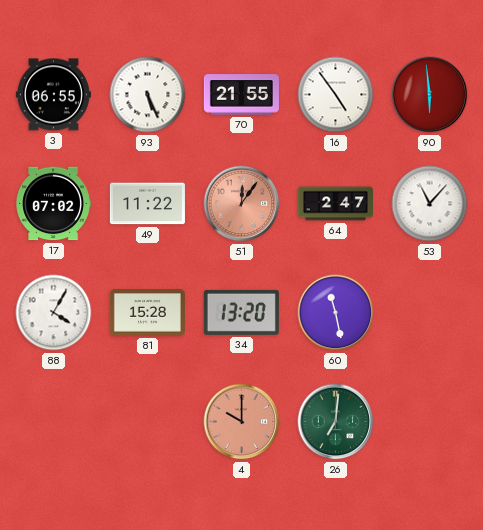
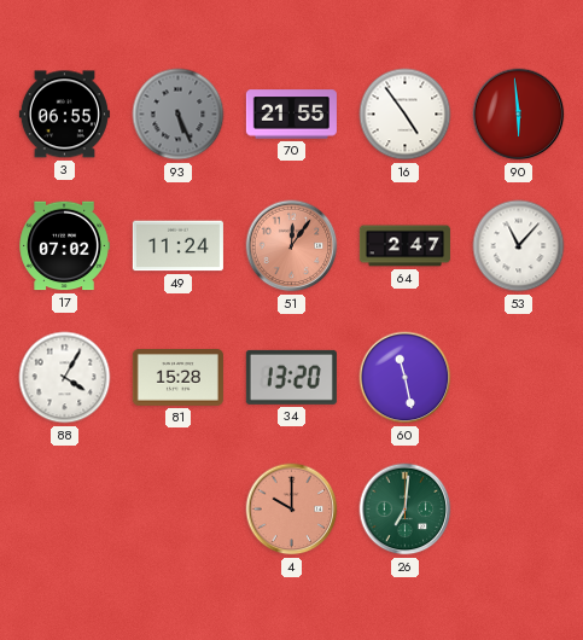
93 dial: white -> grey
49: 11:22 -> 11:24
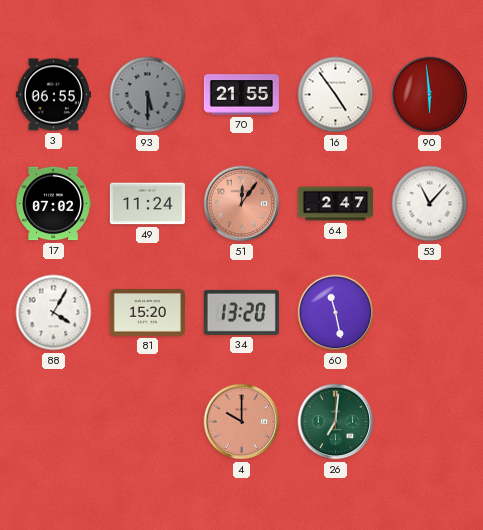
93: 5:26 -> 5:30
81: 15:28 -> 15:20
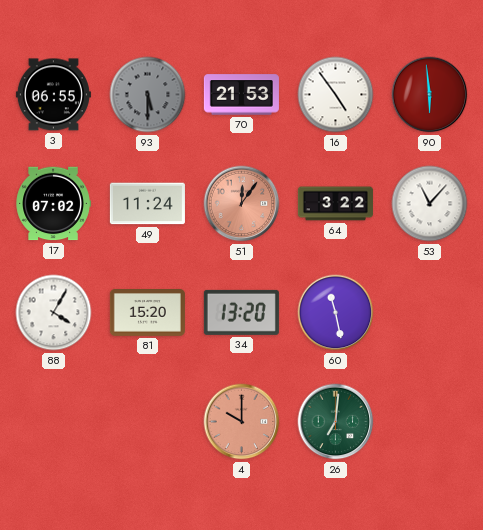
70: 21:55 -> 21:53
64: 2:47 -> 3:22
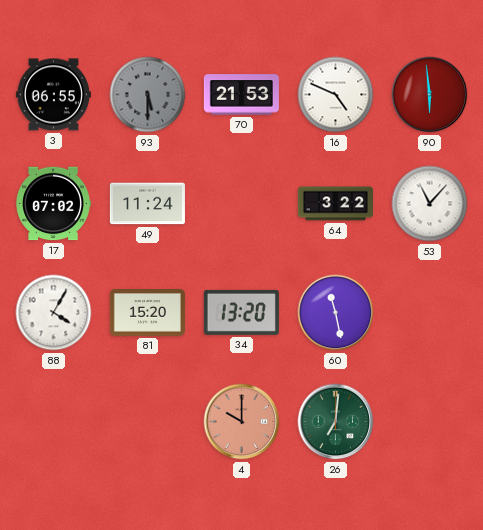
16: 4:54 -> 4:49
51: 12:06 -> none
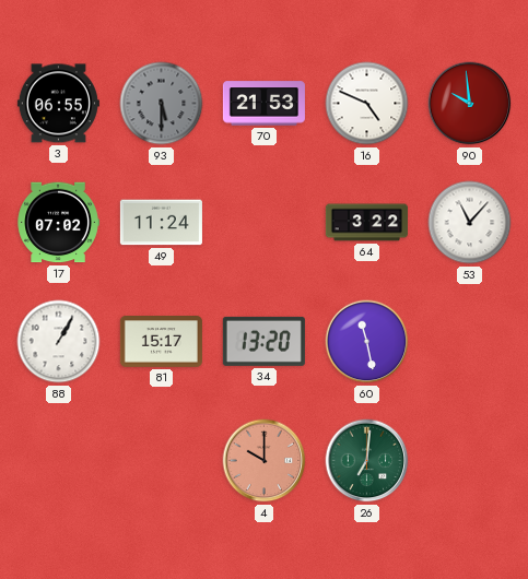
90: 5:59 -> 9:59
88: 4:05 -> 1:05
81: 15:20 -> 15:17
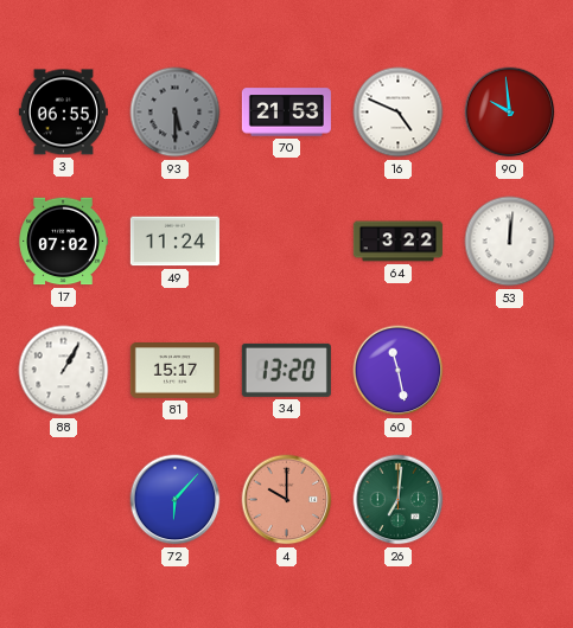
53: 11:07 -> 12:01
72: none -> 6:07
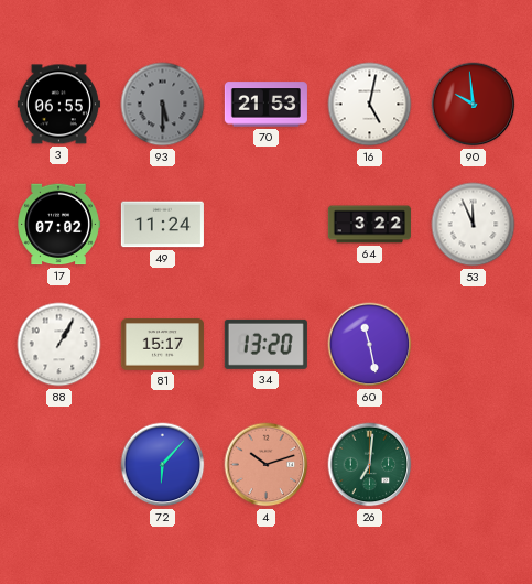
16: 4:49 -> 5:02
53: 12:01 -> 11:56
4: 10:00 -> 10:12
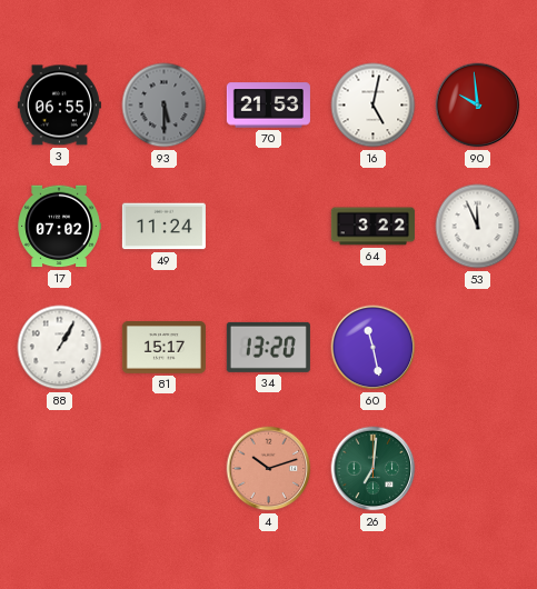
72: 6:07 -> none
